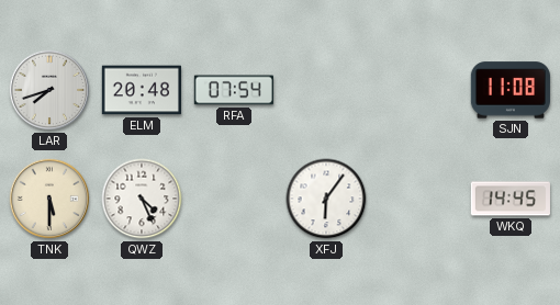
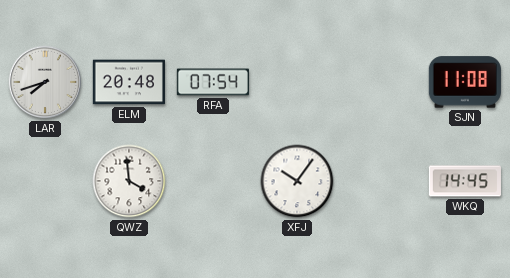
TNK: 5:30 -> none
QWZ: 4:26 -> 3:59
XFJ: 6:06 -> 10:06
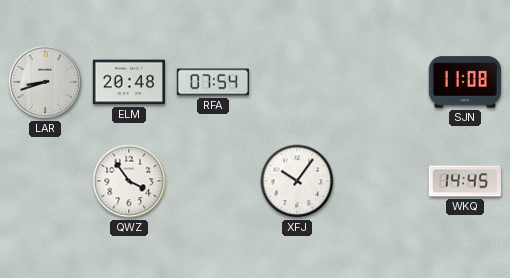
LAR: 7:42 -> 8:42
QWZ: 3:59 -> 3:54
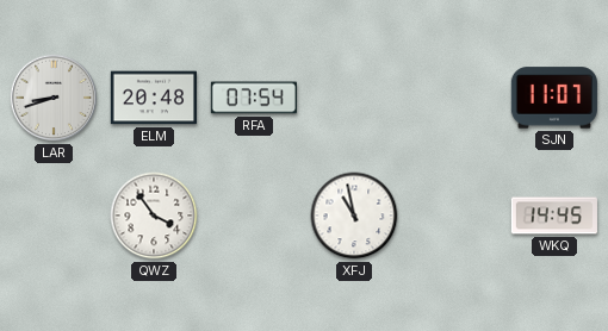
SJN: 11:08 -> 11:07
XFJ: 10:06 -> 10:58
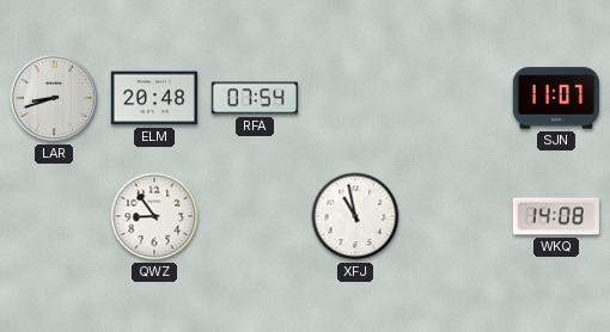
QWZ: 3:54 -> 8:54
WKQ: 14:45 -> 14:08
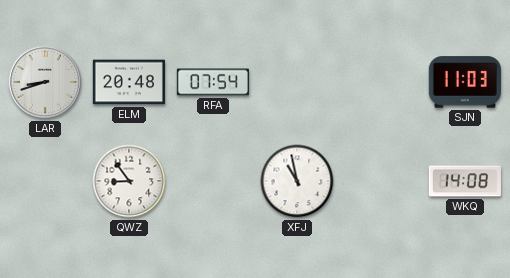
SJN: 11:07 -> 11:03
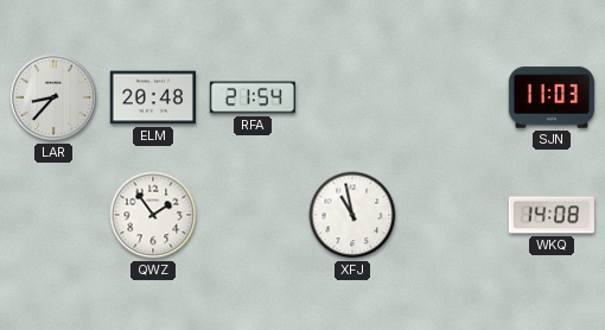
LAR: 8:42 -> 8:37
RFA: 07:54 -> 21:54
QWZ: 8:54 -> 1:54
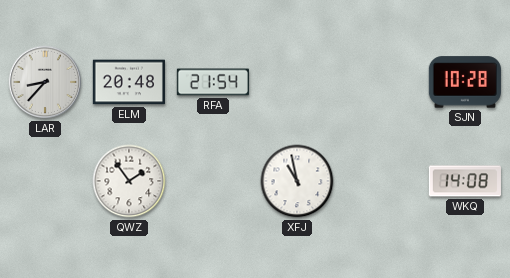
SJN: 11:03 -> 10:28
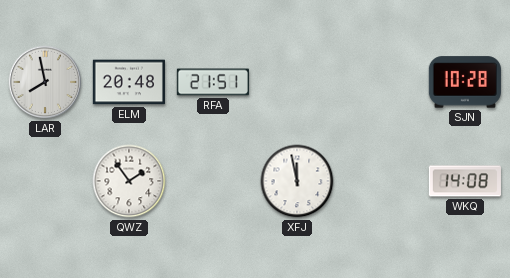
LAR: 8:37 -> 7:58
RFA: 21:54 -> 21:51
XFJ: 10:58 -> 11:58
